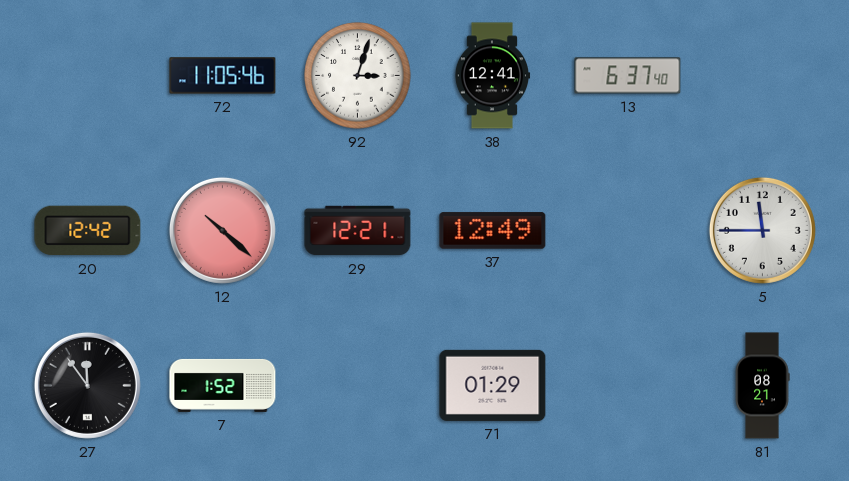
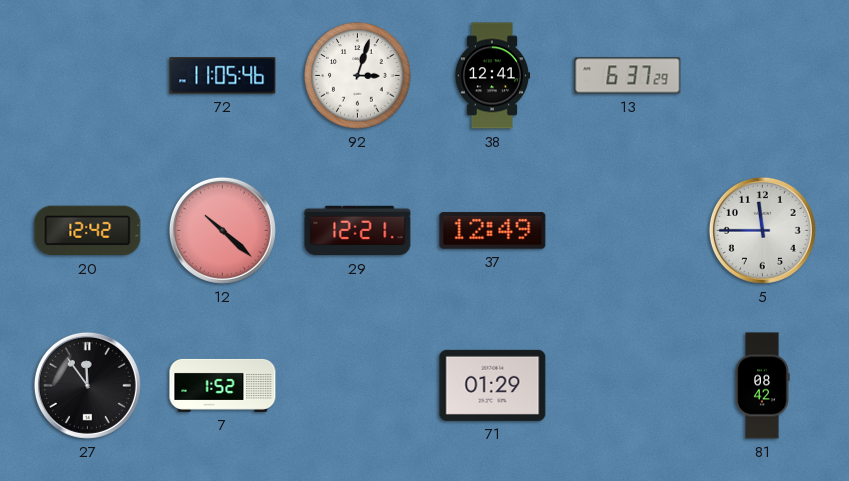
13: 6:37:40 -> 6:37:29
81: 08:21 -> 08:42
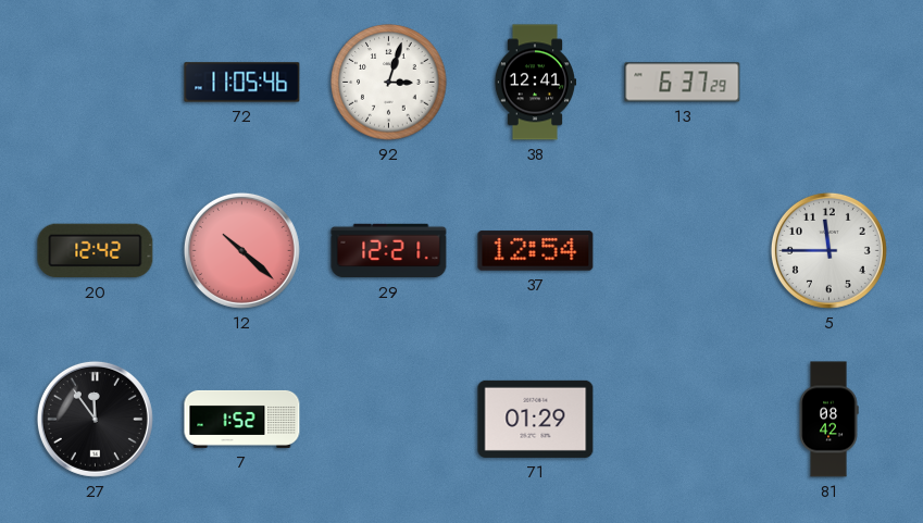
37: 12:49 -> 12:54
